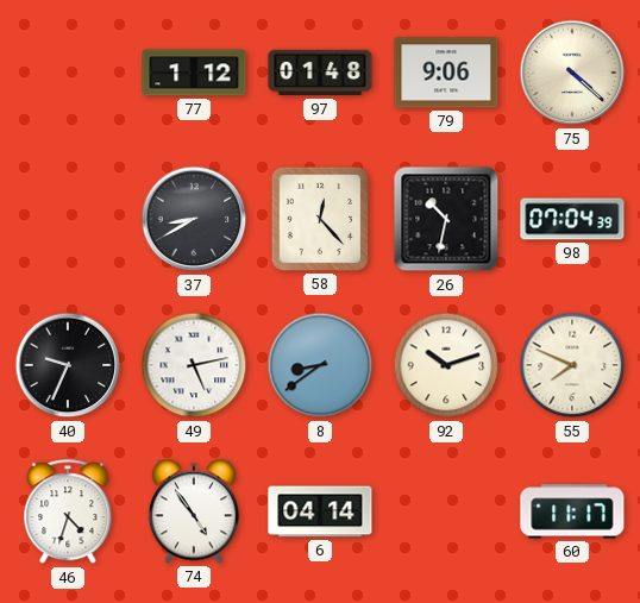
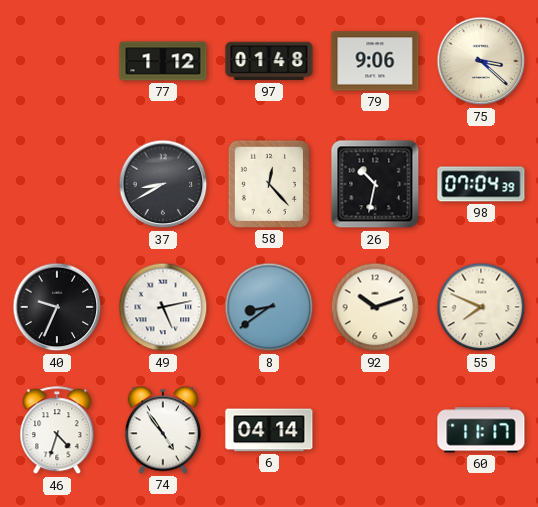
75: 4:22 -> 3:22
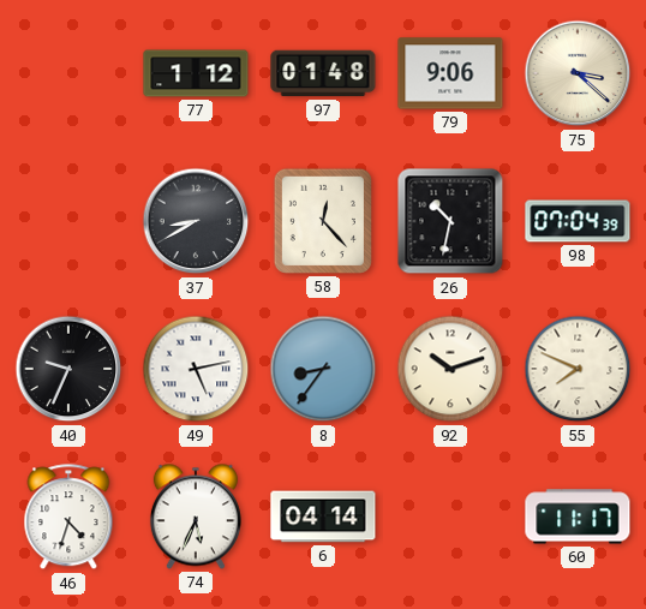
8: 8:39 -> 8:36
74: 4:54 -> 5:34
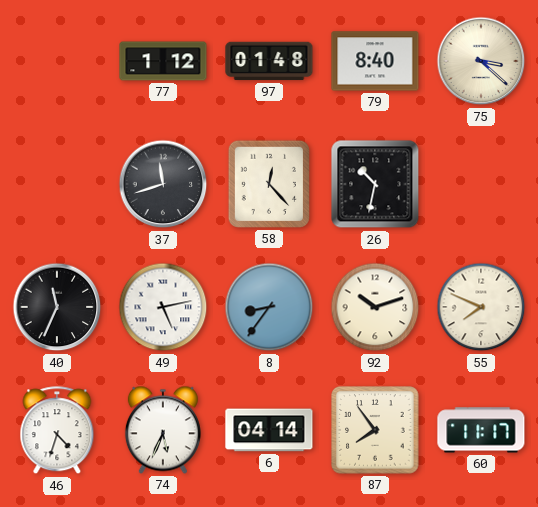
79: 9:06 -> 8:40
37: 8:40 -> 11:42
98: 07:04 -> none
40: 9:34 -> 11:34
87: none -> 7:54
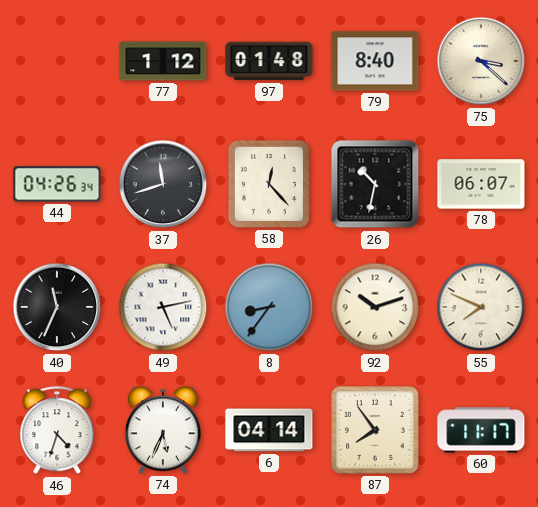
44: none -> 04:26
78: none -> 06:07
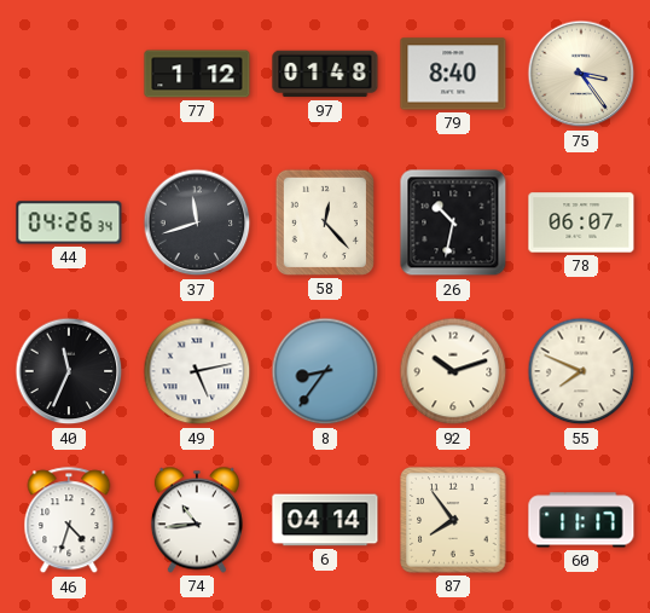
75: 3:22 -> 3:24
74: 5:34 -> 10:44
